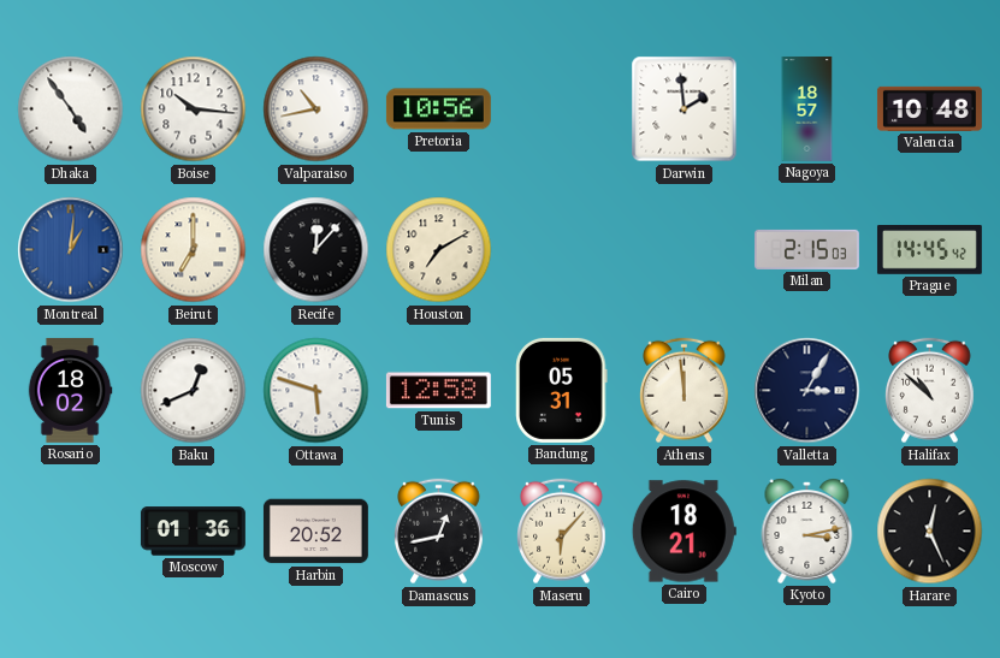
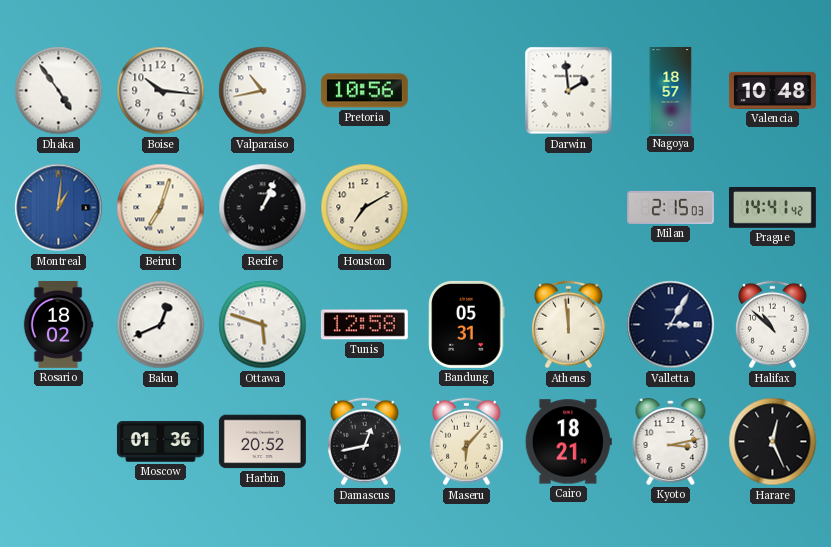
Beirut: 7:00 -> 7:03
Recife: 12:07 -> 1:04
Prague: 14:45 -> 14:41
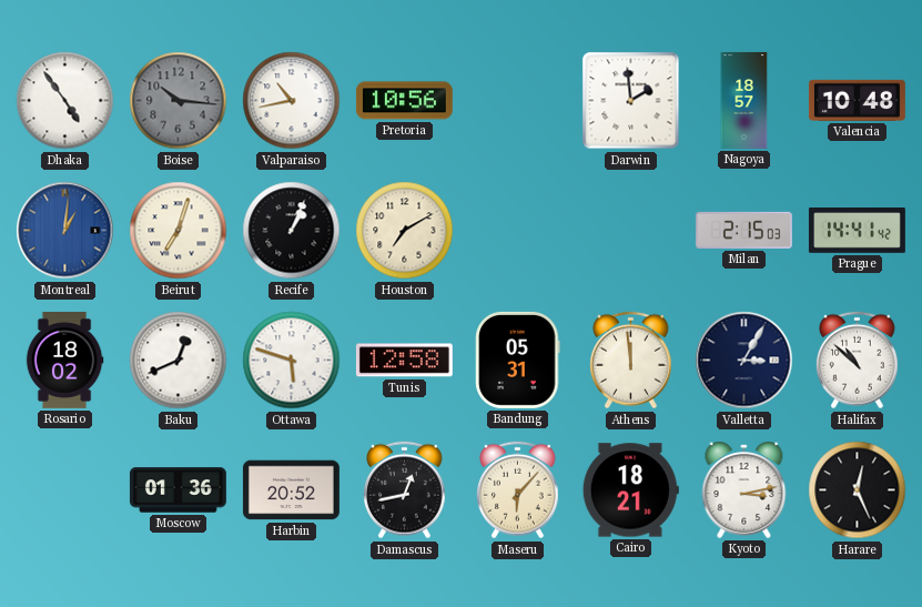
Boise dial: white -> grey
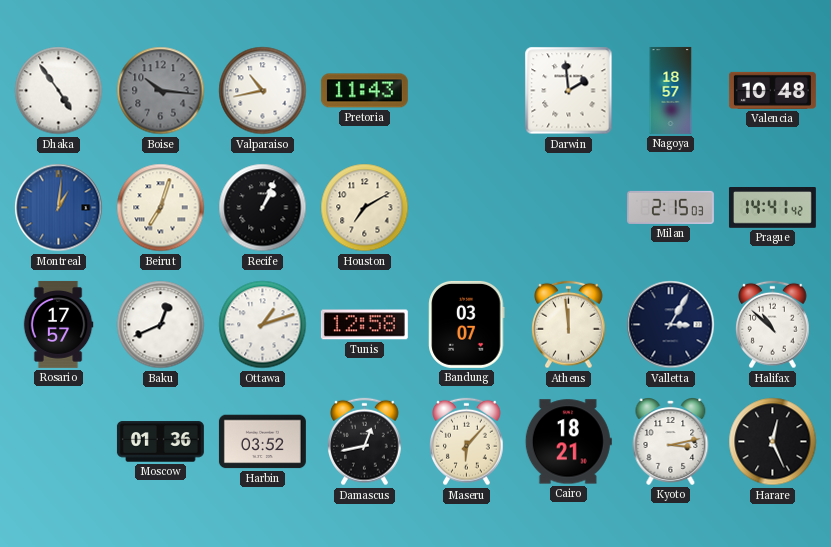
Pretoria: 10:56 -> 11:43
Rosario: 18:02 -> 17:57
Ottawa: 5:48 -> 1:12
Bandung: 05:31 -> 03:07
Harbin: 20:52 -> 03:52
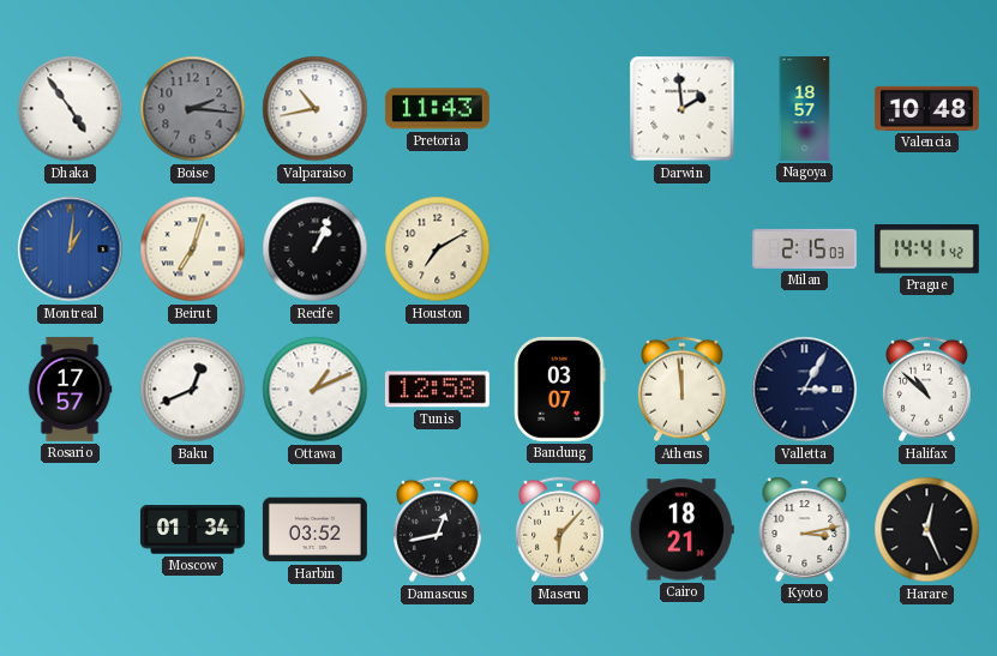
Boise: 10:16 -> 2:16
Ottawa: 1:12 -> 1:11
Moscow: 01:36 -> 01:34
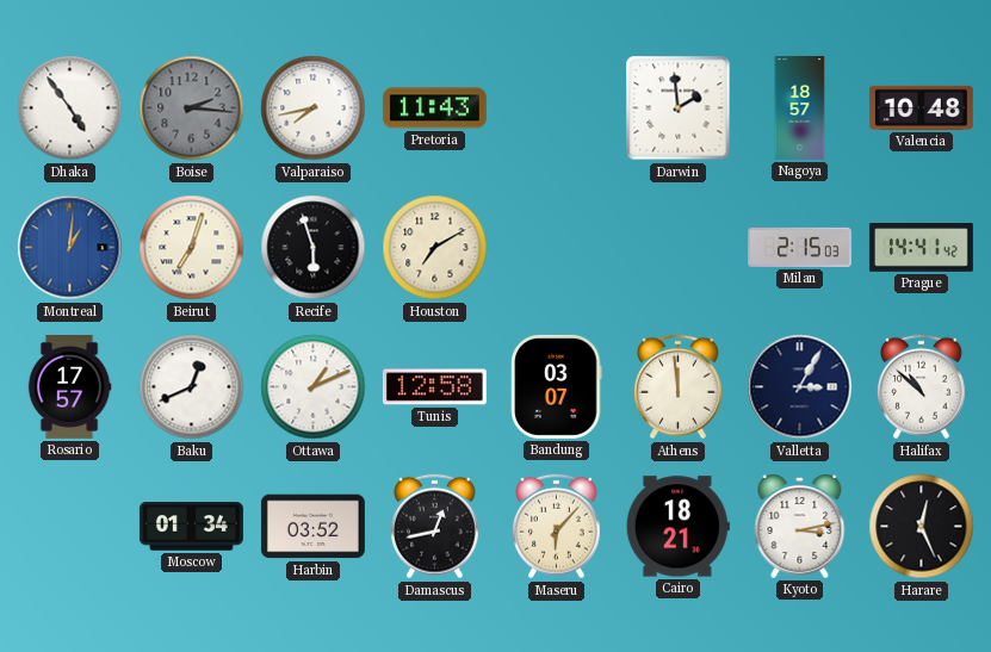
Valparaiso: 10:43 -> 7:43
Recife: 1:04 -> 5:57
